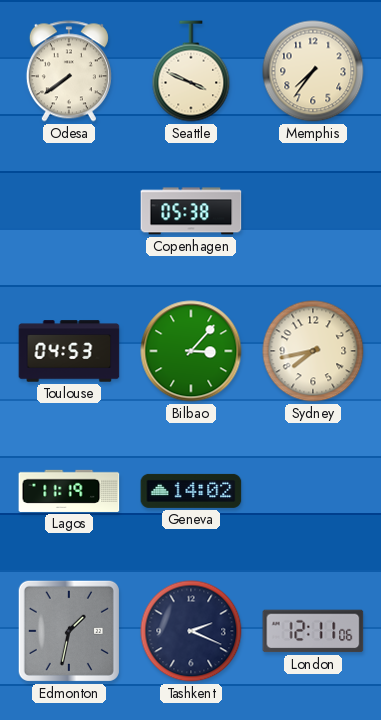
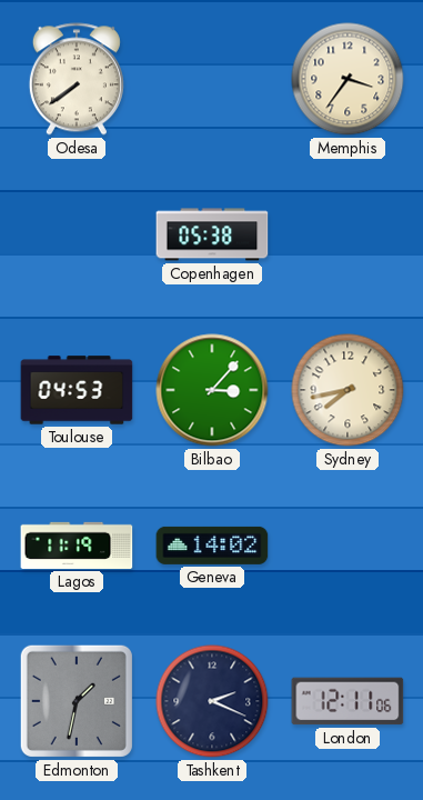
Seattle: 3:49 -> none
Memphis: 7:36 -> 3:36
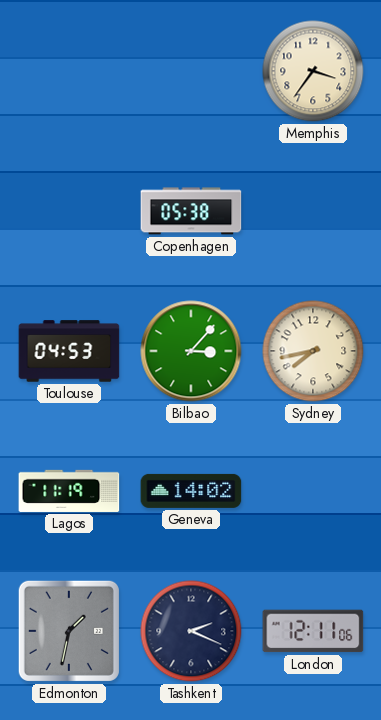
Odesa: 7:39 -> none
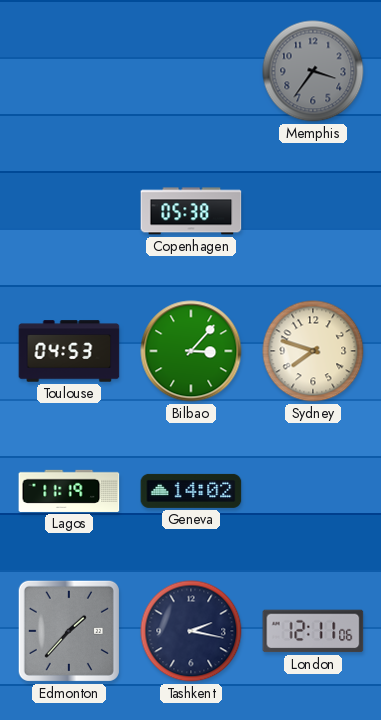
Memphis dial: cream -> grey
Sydney: 7:43 -> 7:48
Edmonton: 1:32 -> 1:37
Tashkent: 2:19 -> 2:17
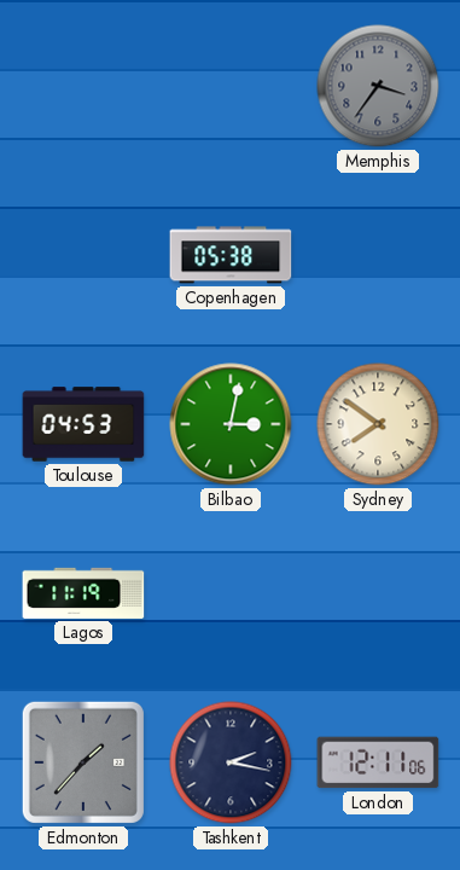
Bilbao: 3:07 -> 3:02
Sydney: 7:48 -> 7:51
Geneva: 14:02 -> none
